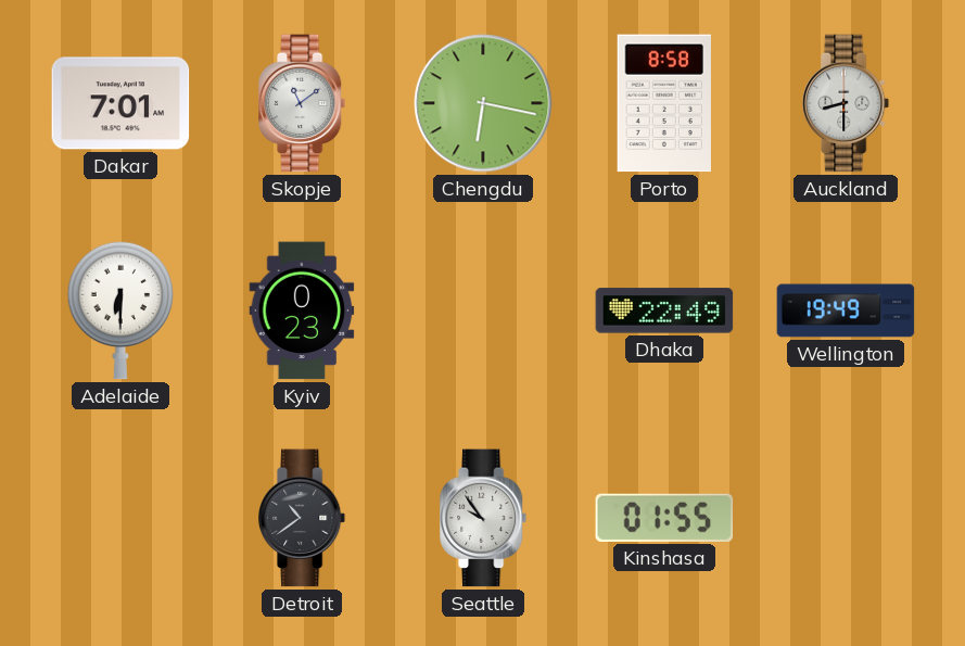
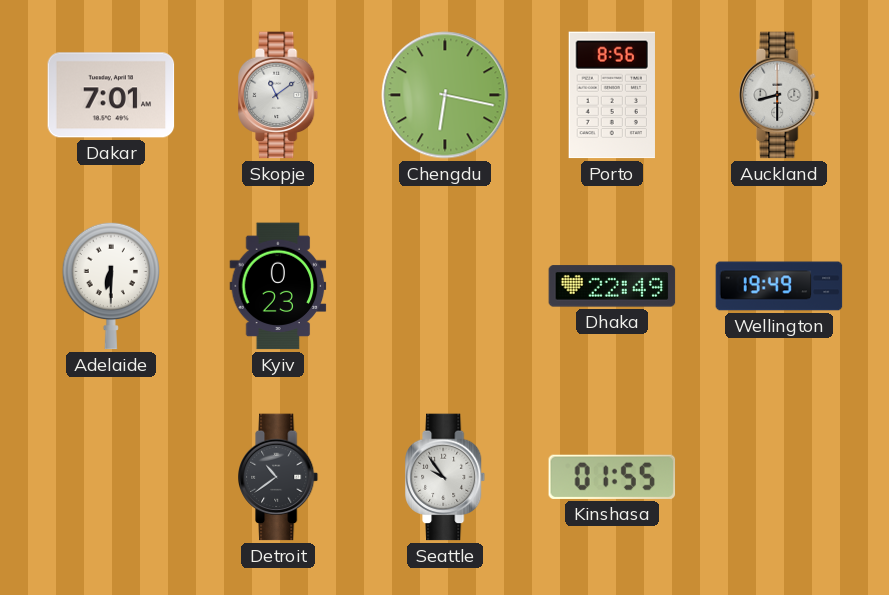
Porto: 8:58 -> 8:56
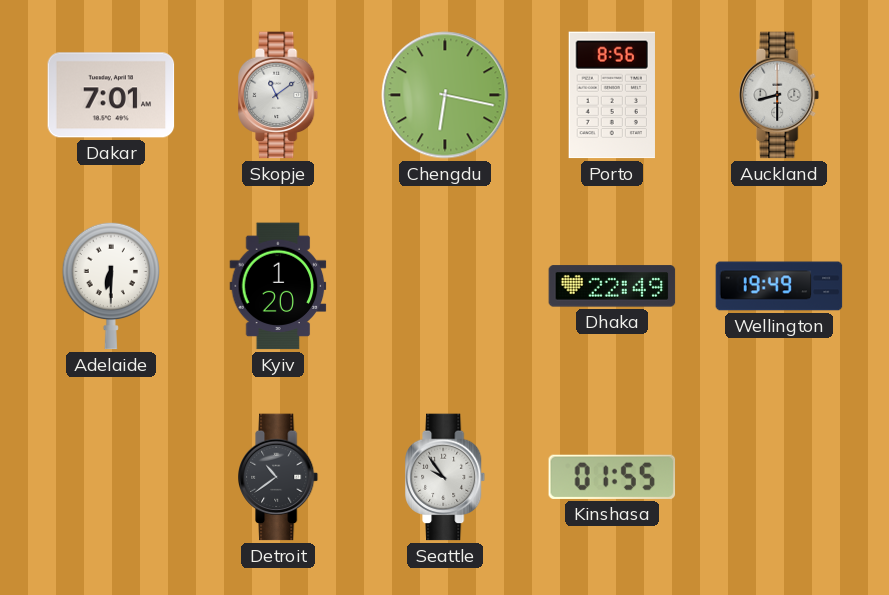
Kyiv: 0:23 -> 1:20
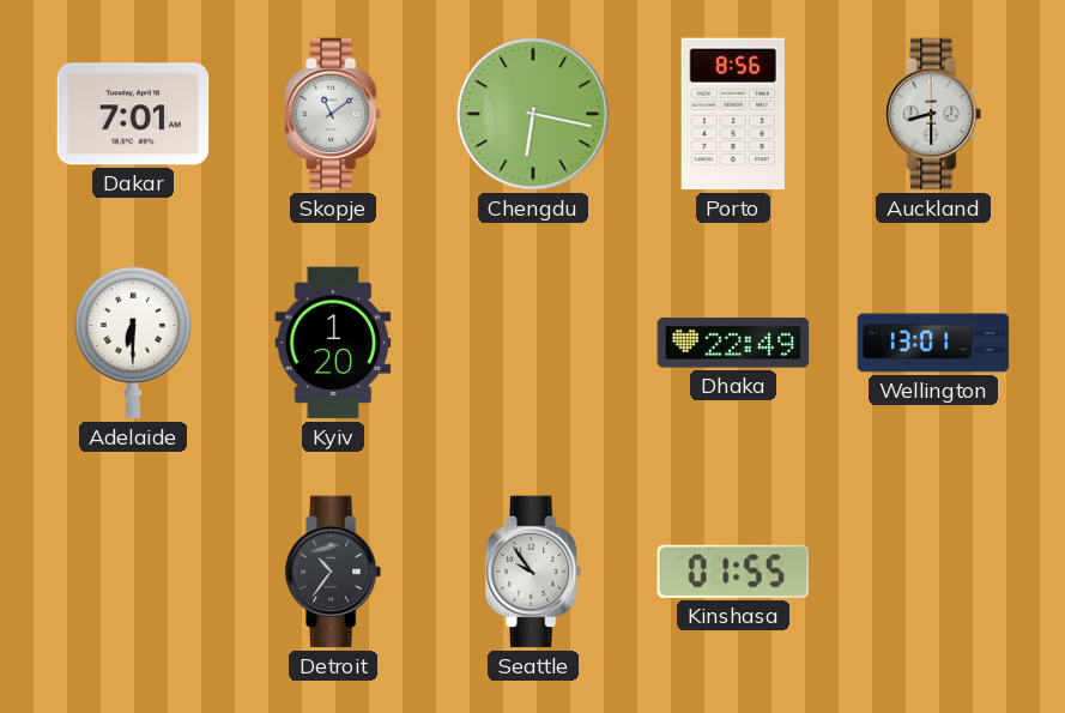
Wellington: 19:49 -> 13:01
Detroit: 10:39 -> 10:36
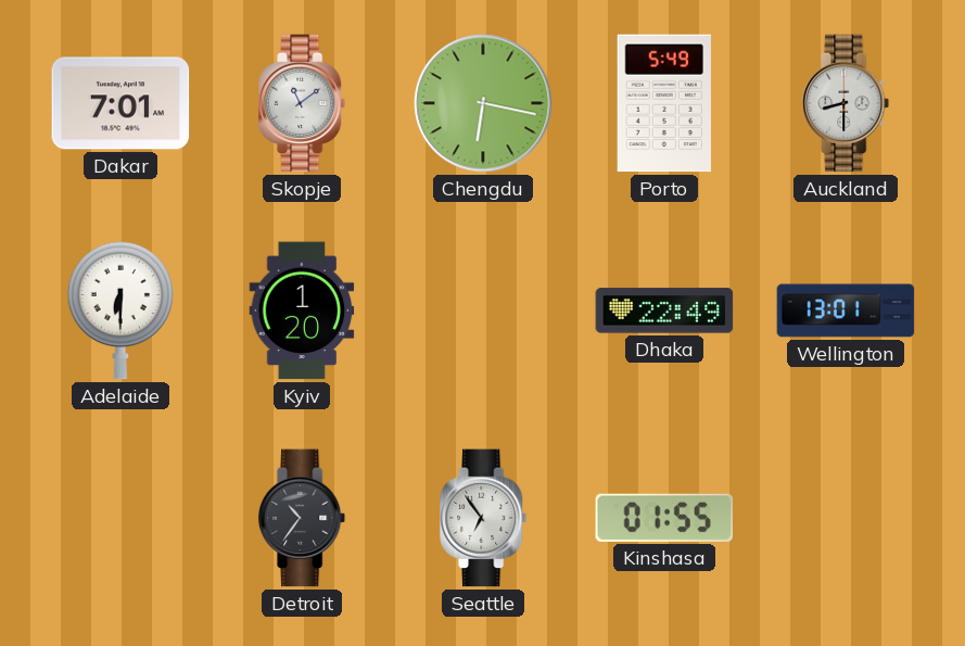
Porto: 8:56 -> 5:49
Seattle: 9:54 -> 6:54
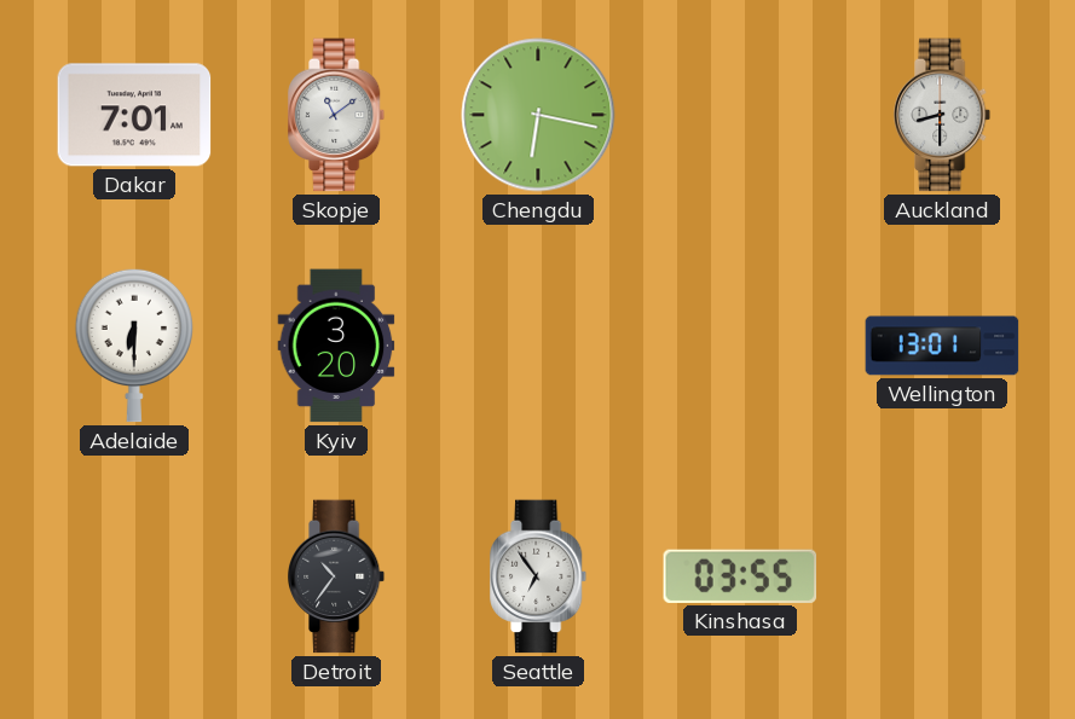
Porto: 5:49 -> none
Kyiv: 1:20 -> 3:20
Dhaka: 22:49 -> none
Kinshasa: 01:55 -> 03:55
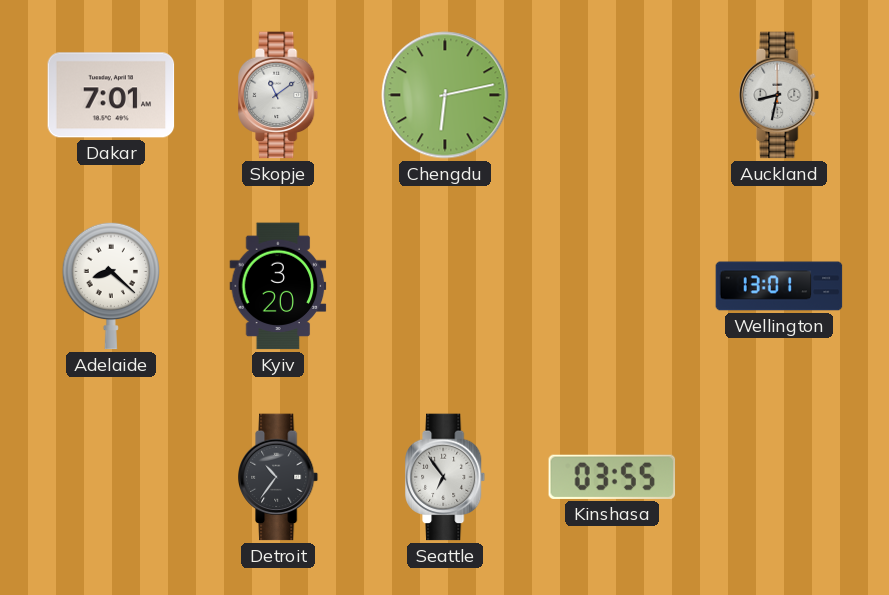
Chengdu: 6:17 -> 6:13
Auckland: 8:30 -> 8:32
Adelaide: 6:30 -> 8:22
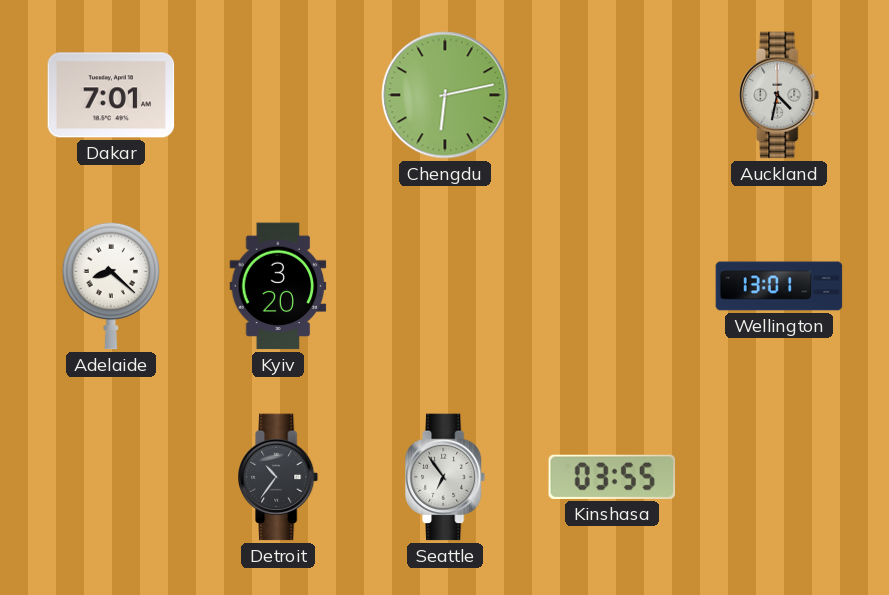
Skopje: 11:09 -> none
Auckland: 8:32 -> 4:32
